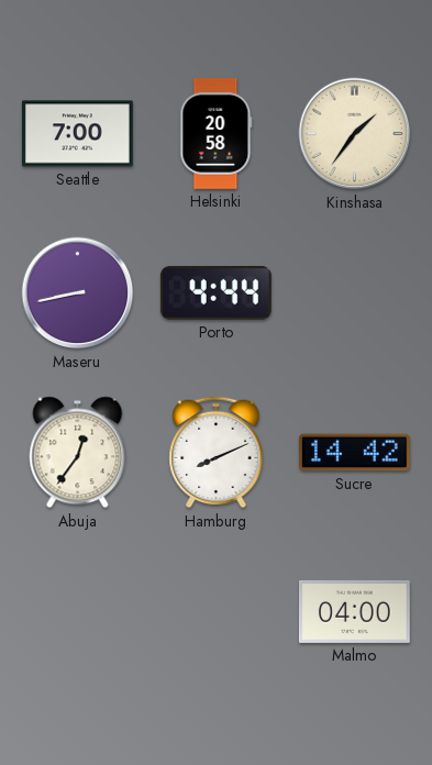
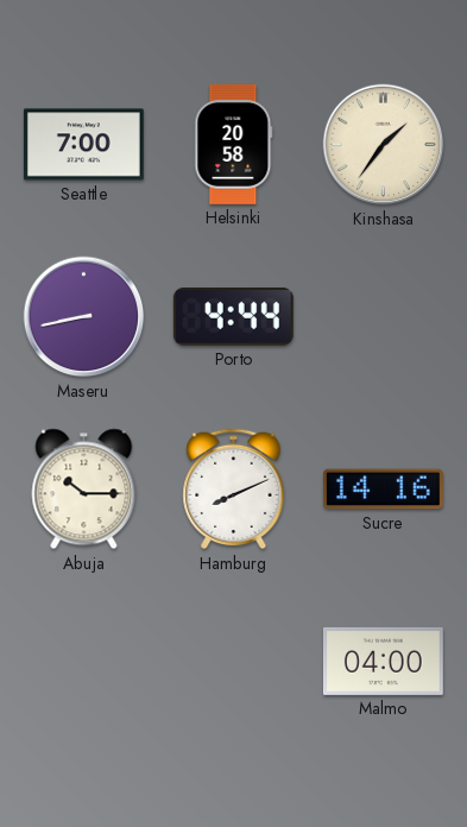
Abuja: 12:36 -> 10:15
Sucre: 14:42 -> 14:16
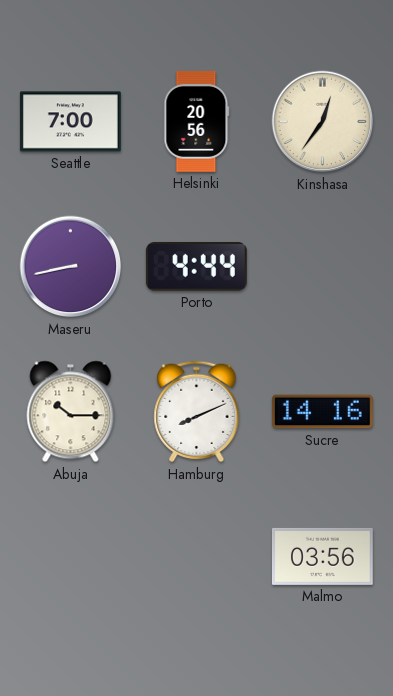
Helsinki: 20:58 -> 20:56
Kinshasa: 1:36 -> 12:36
Malmo: 04:00 -> 03:56
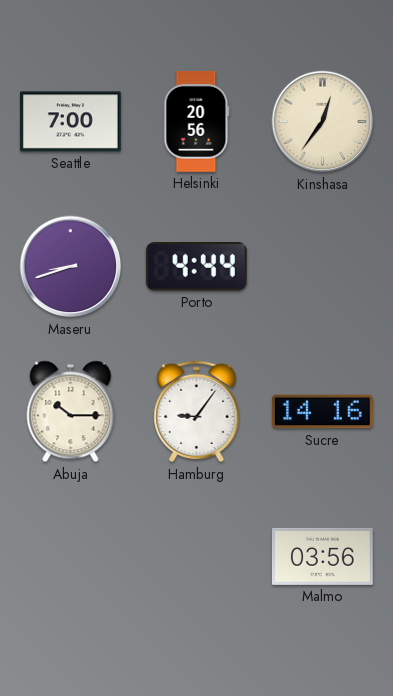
Maseru: 8:43 -> 8:42
Hamburg: 8:11 -> 9:06
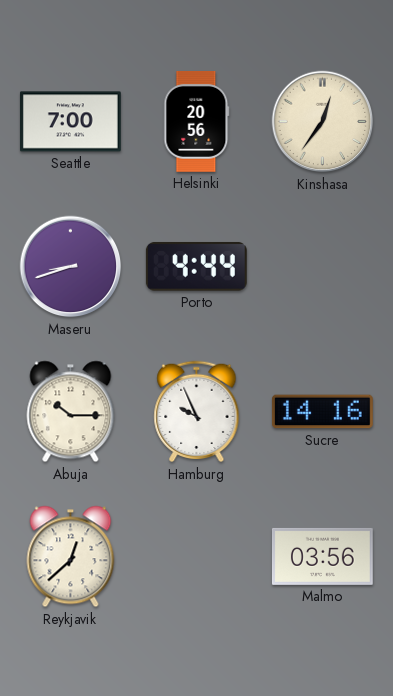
Hamburg: 9:06 -> 9:56
Reykjavik: none -> 12:38
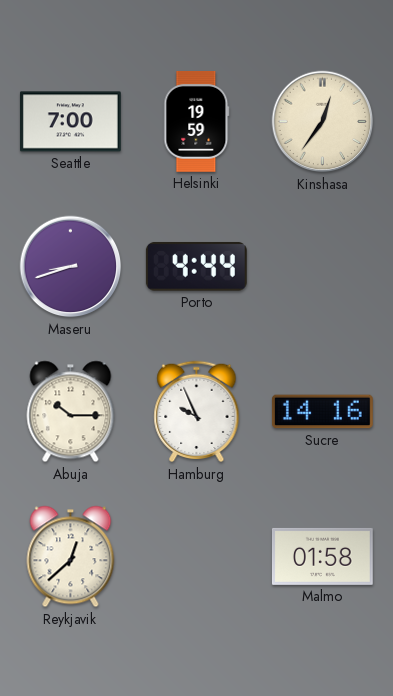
Helsinki: 20:56 -> 19:59
Malmo: 03:56 -> 01:58
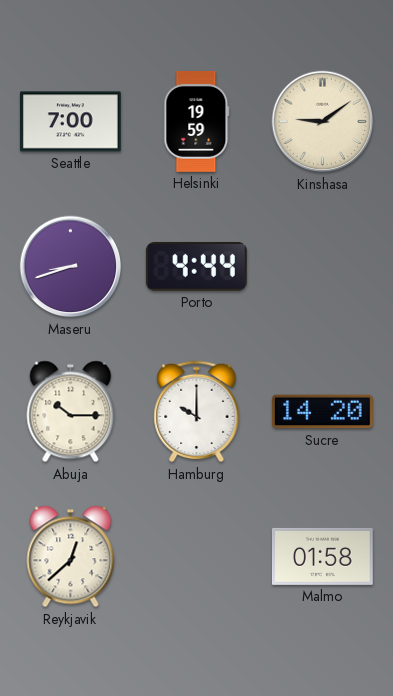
Kinshasa: 12:36 -> 9:09
Hamburg: 9:56 -> 10:00
Sucre: 14:16 -> 14:20
